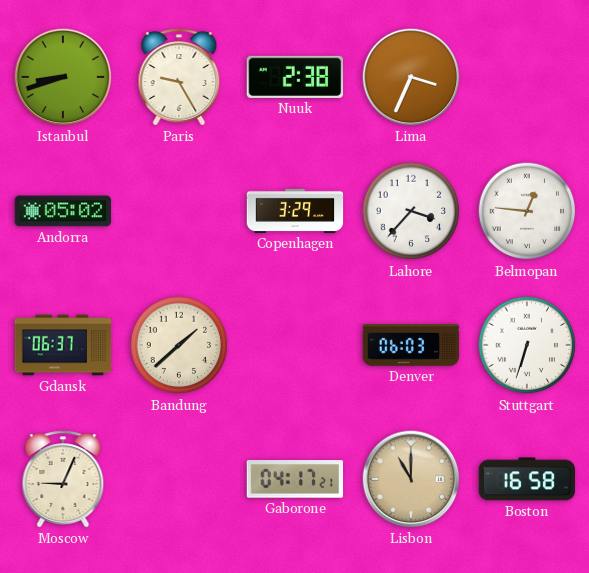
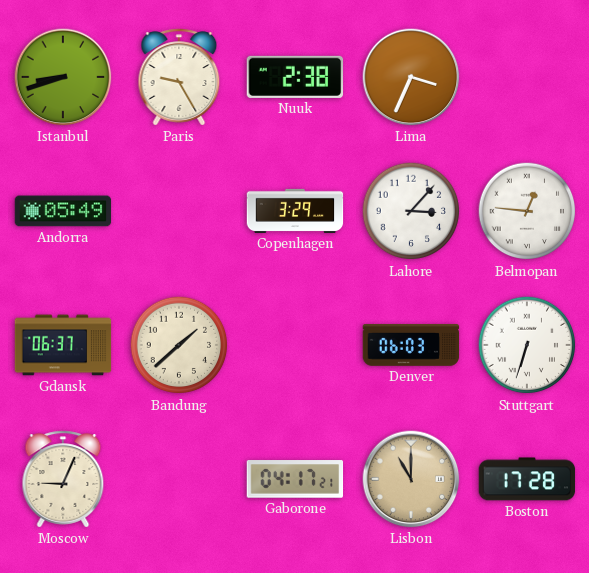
Andorra: 05:02 -> 05:49
Lahore: 3:37 -> 3:07
Boston: 16:58 -> 17:28
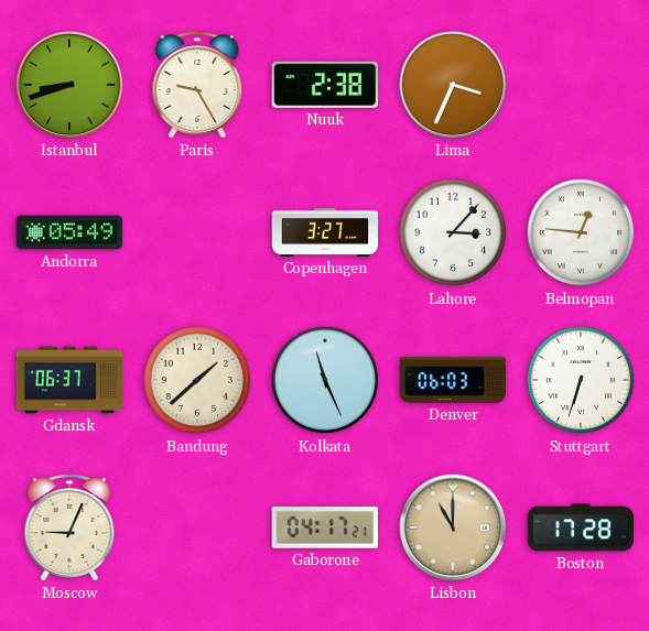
Copenhagen: 3:29 -> 3:27
Kolkata: none -> 11:26
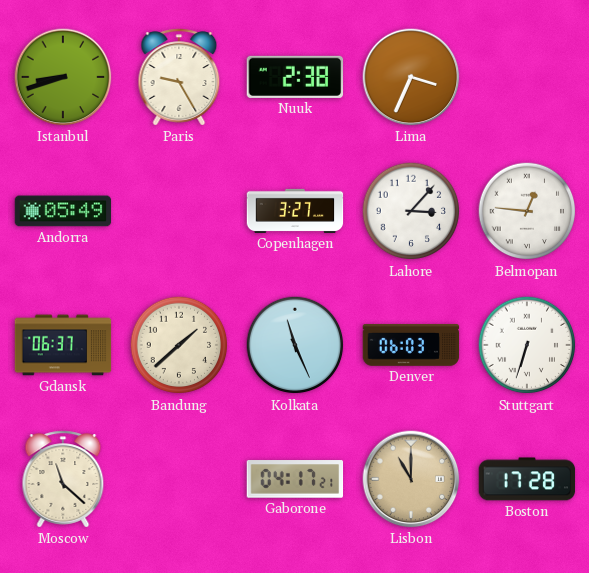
Moscow: 9:04 -> 11:22
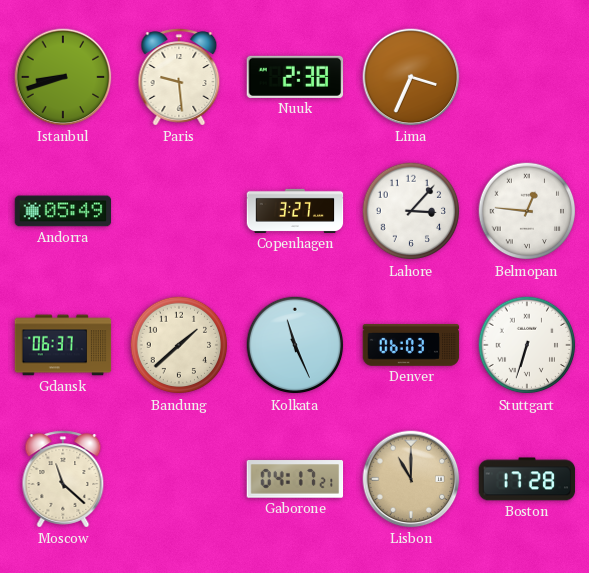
Paris: 9:25 -> 9:29
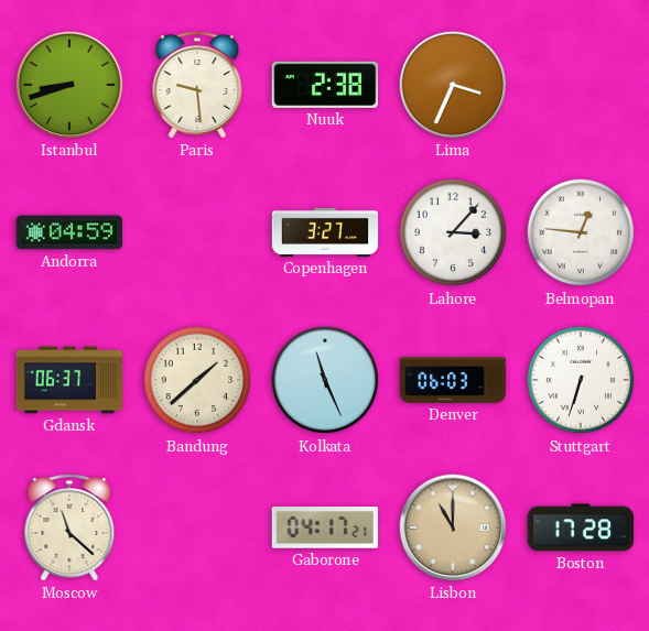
Andorra: 05:49 -> 04:59
